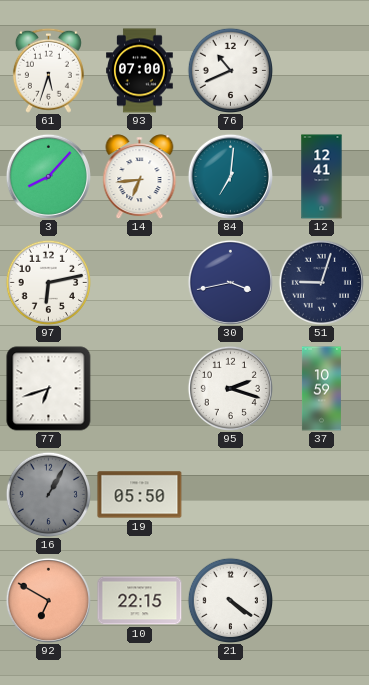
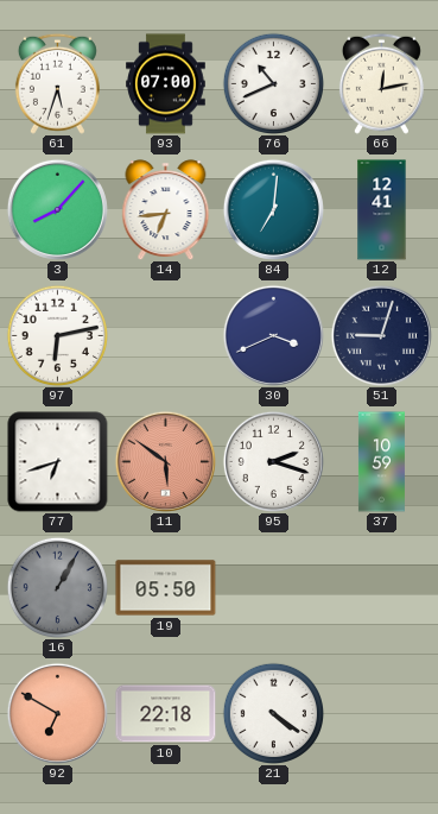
66: none -> 12:13
30: 3:43 -> 3:41
11: none -> 5:51
10: 22:15 -> 22:18
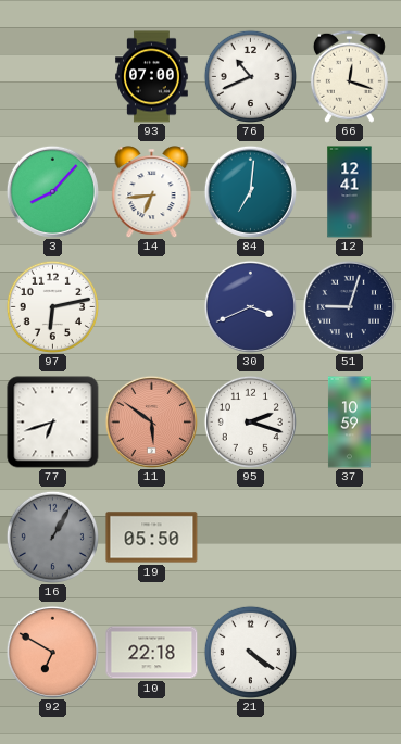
61: 5:33 -> none
66: 12:13 -> 12:18
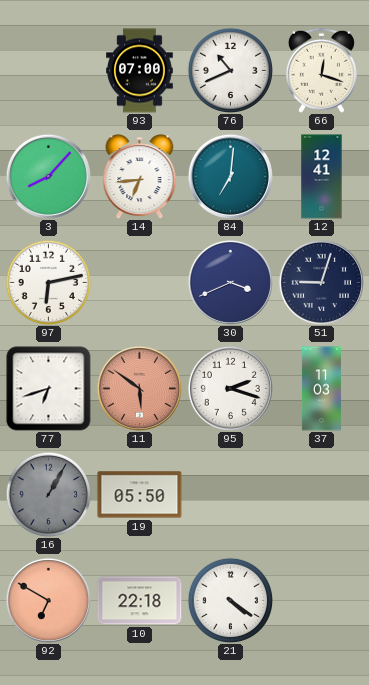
37: 10:59 -> 11:03
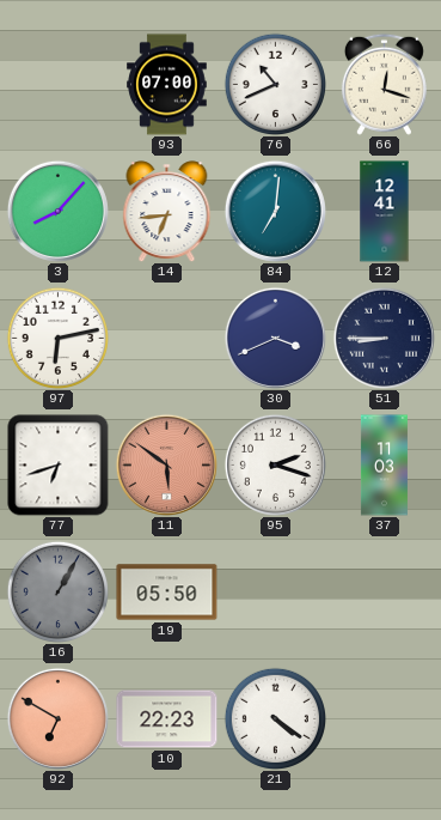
51: 9:03 -> 8:45
10: 22:18 -> 22:23
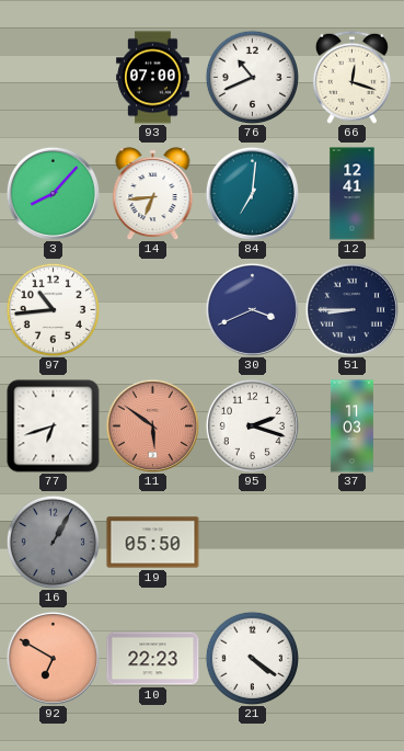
97: 6:13 -> 10:44
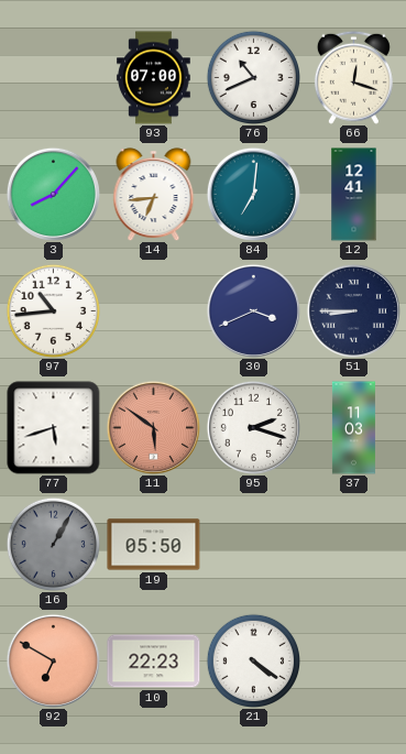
77: 6:42 -> 5:42
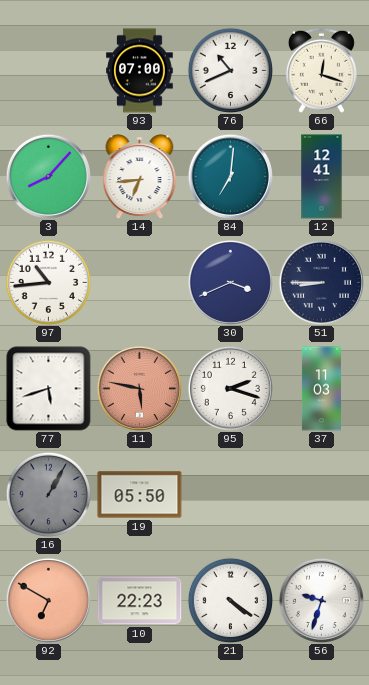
11: 5:51 -> 5:47
56: none -> 9:33
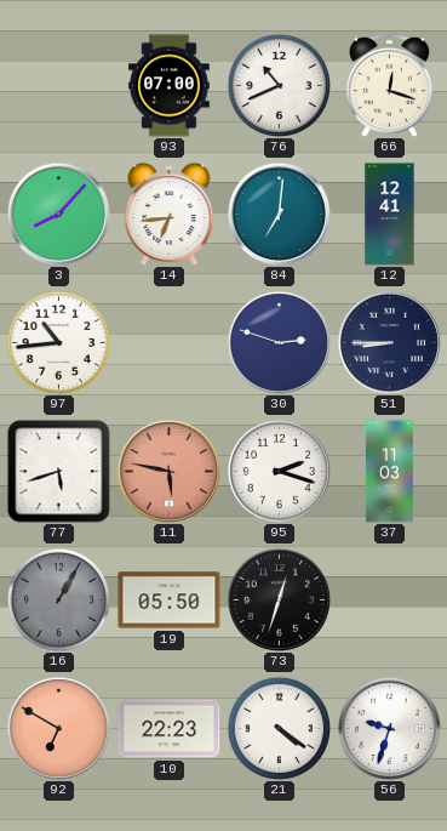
30: 3:41 -> 2:48
73: none -> 12:33
